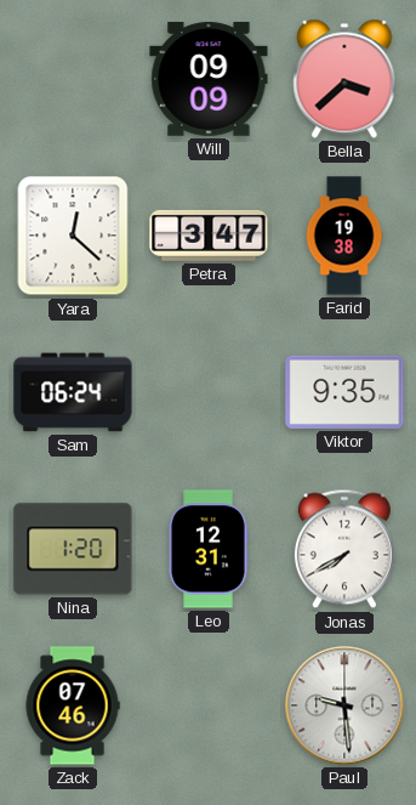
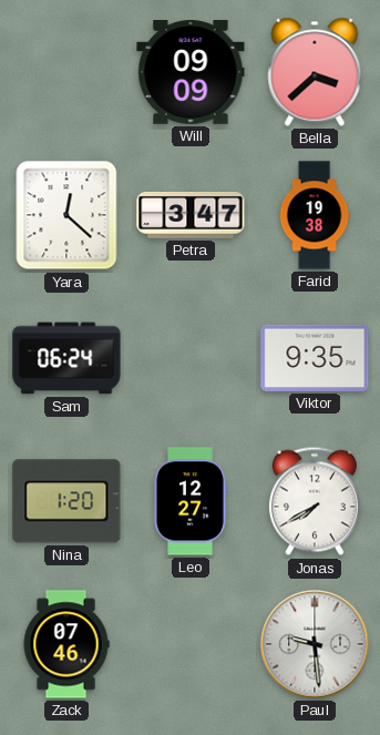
Leo: 12:31 -> 12:27
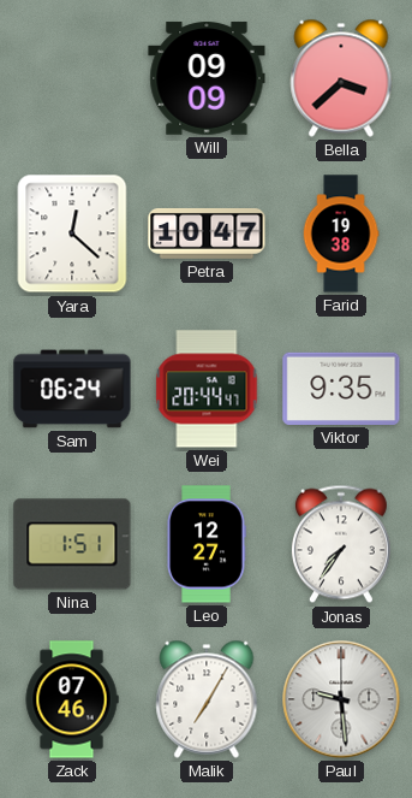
Petra: 3:47 -> 10:47
Wei: none -> 20:44
Nina: 1:20 -> 1:51
Jonas: 7:40 -> 7:36
Malik: none -> 7:05
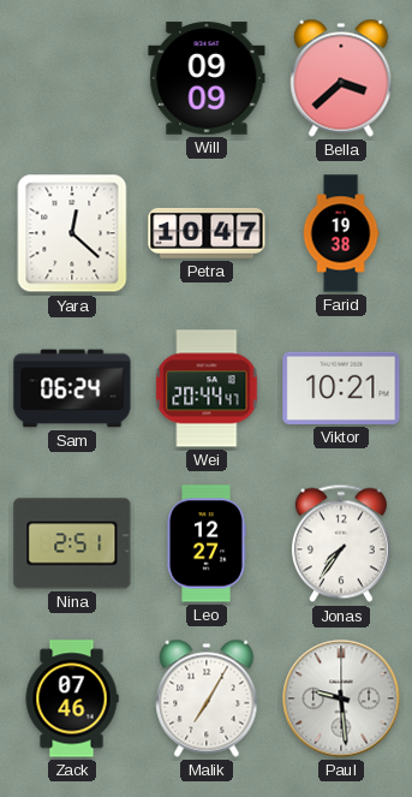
Viktor: 9:35 -> 10:21
Nina: 1:51 -> 2:51
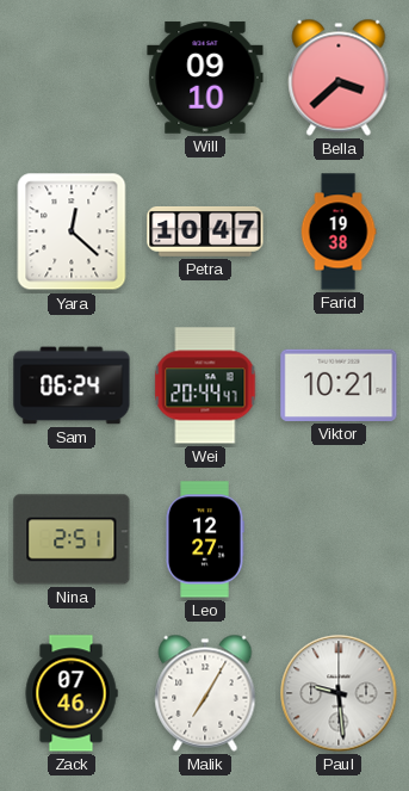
Will: 09:09 -> 09:10
Jonas: 7:36 -> none
